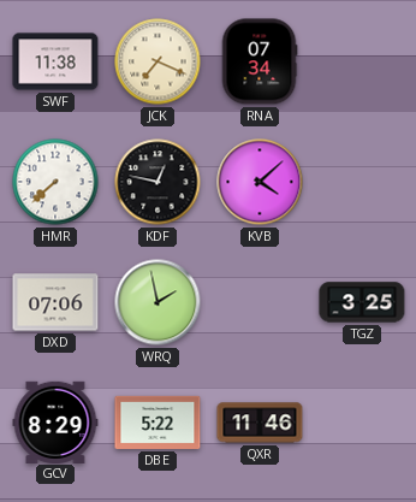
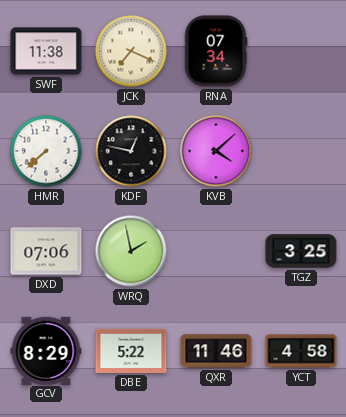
YCT: none -> 4:58
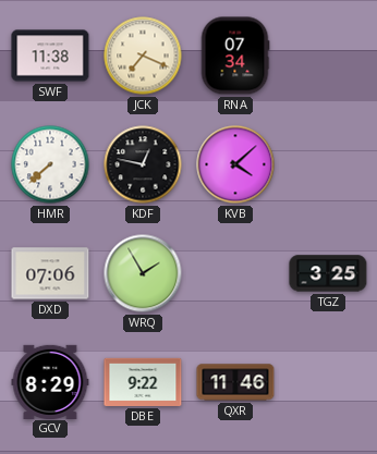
WRQ: 1:58 -> 1:55
DBE: 5:22 -> 9:22
YCT: 4:58 -> none
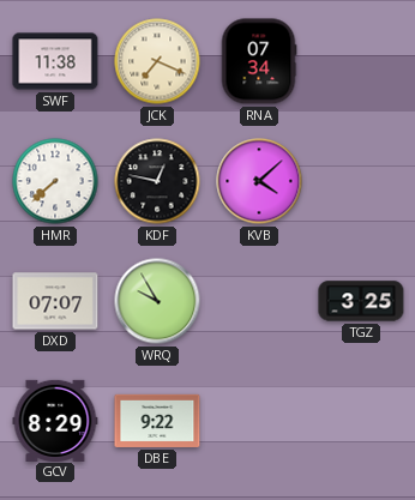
DXD: 07:06 -> 07:07
WRQ: 1:55 -> 9:55
QXR: 11:46 -> none
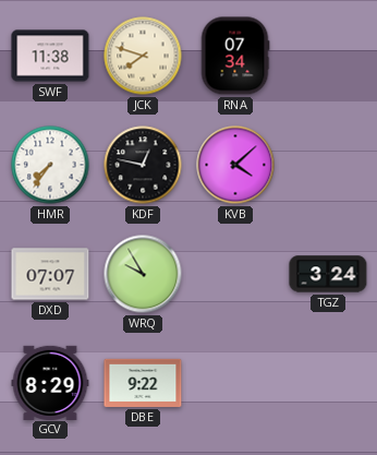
JCK: 7:19 -> 7:48
HMR: 7:38 -> 7:36
TGZ: 3:25 -> 3:24
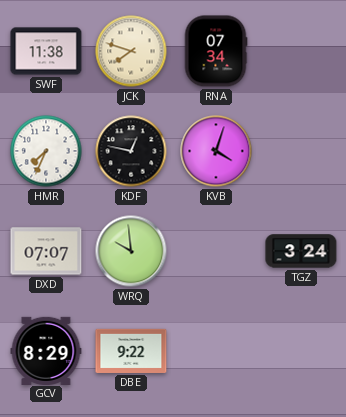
HMR: 7:36 -> 7:34
KVB: 4:08 -> 4:03
WRQ: 9:55 -> 9:59
